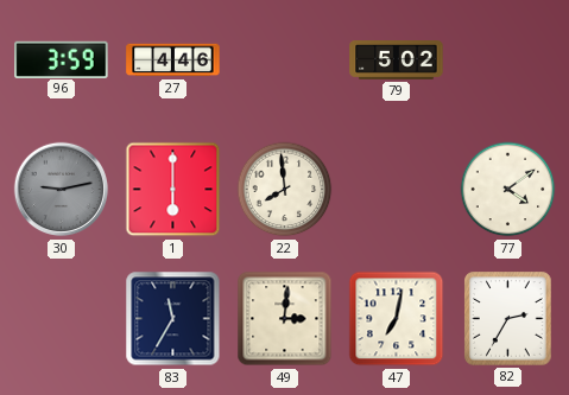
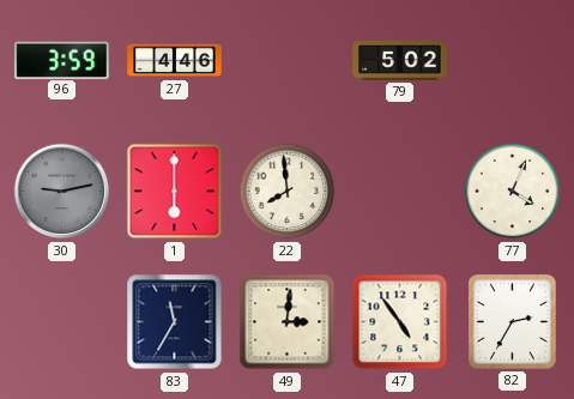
77: 4:09 -> 4:04
47: 7:02 -> 4:54
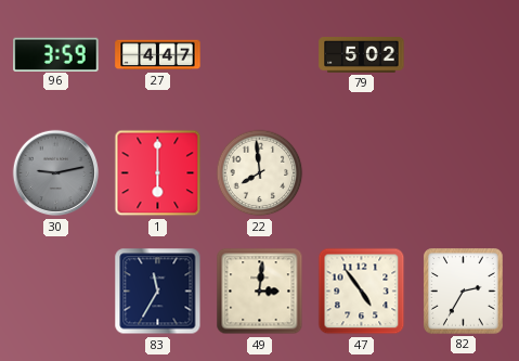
27: 4:46 -> 4:47
77: 4:04 -> none
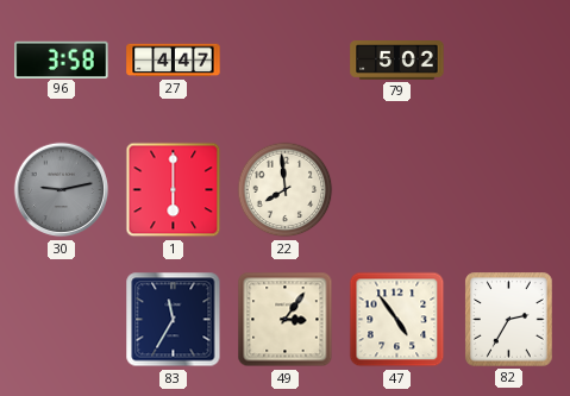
96: 3:59 -> 3:58
49: 3:01 -> 3:06
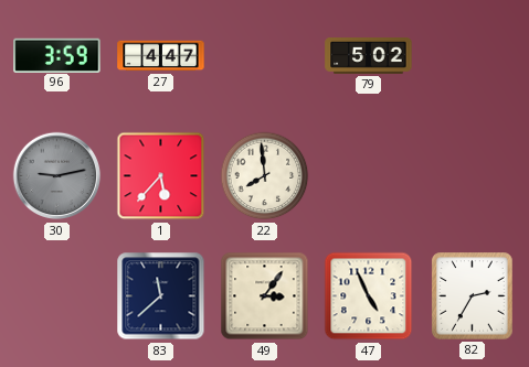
96: 3:58 -> 3:59
1: 6:00 -> 5:37
83: 11:35 -> 11:38
47: 4:54 -> 4:56
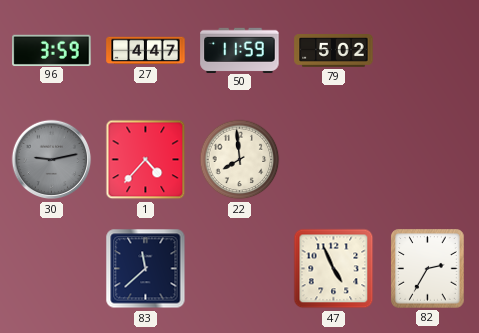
50: none -> 11:59
1: 5:37 -> 4:37
49: 3:06 -> none
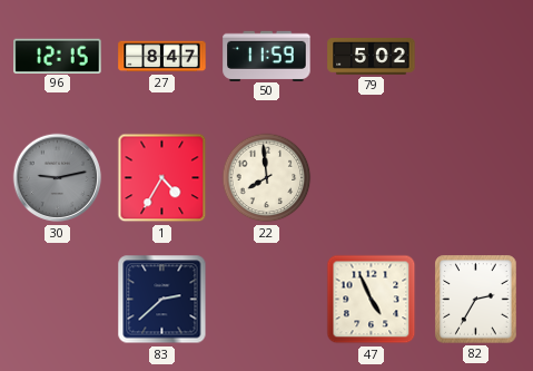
96: 3:59 -> 12:15
27: 4:47 -> 8:47
1: 4:37 -> 4:35
83: 11:38 -> 2:38
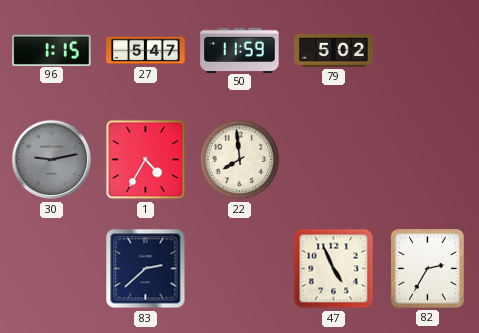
96: 12:15 -> 1:15
27: 8:47 -> 5:47
